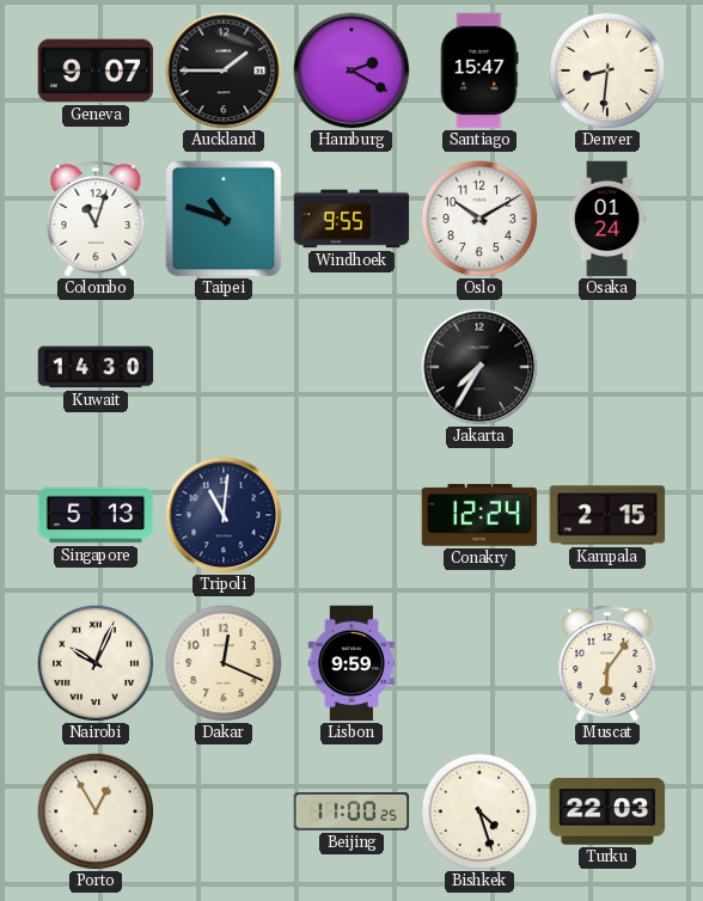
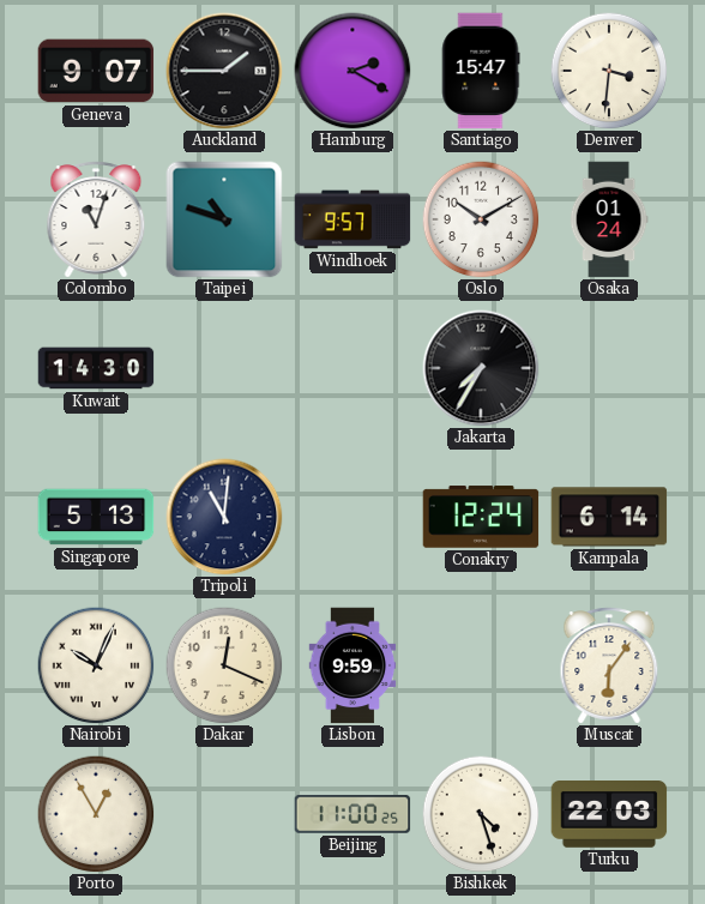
Denver: 8:31 -> 3:31
Windhoek: 9:55 -> 9:57
Kampala: 2:15 -> 6:14
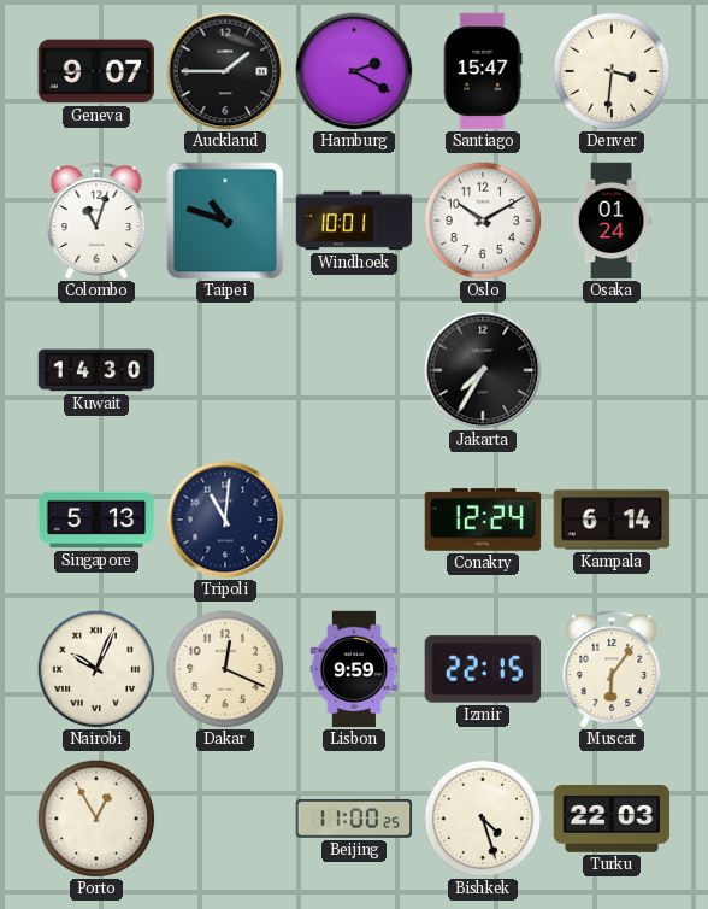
Windhoek: 9:57 -> 10:01
Izmir: none -> 22:15
